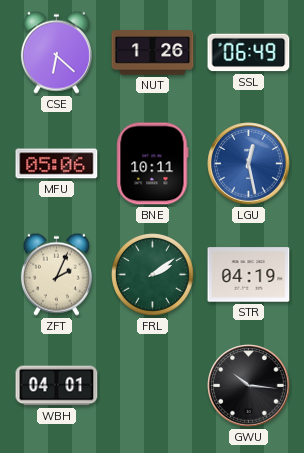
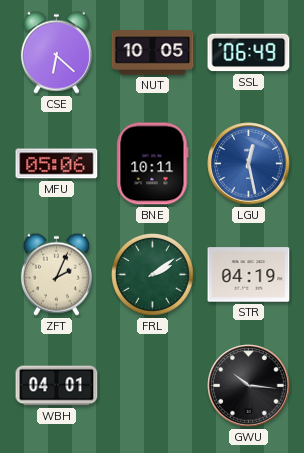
NUT: 1:26 -> 10:05
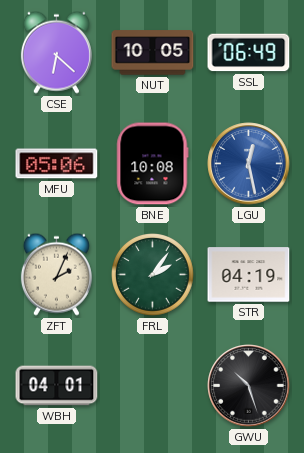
BNE: 10:11 -> 10:08
FRL: 2:09 -> 2:06
GWU: 10:16 -> 10:27
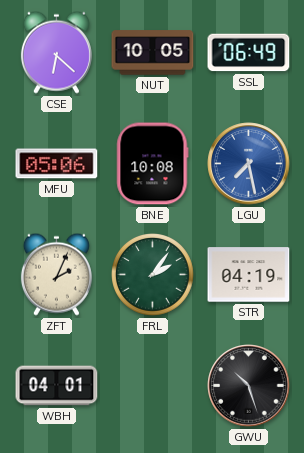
LGU: 12:28 -> 7:28
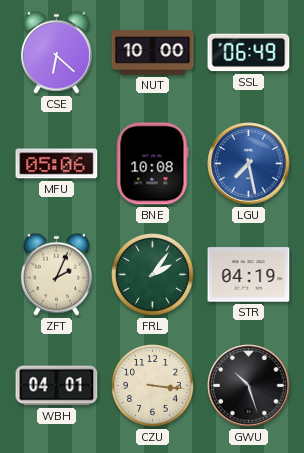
NUT: 10:05 -> 10:00
CZU: none -> 3:16
